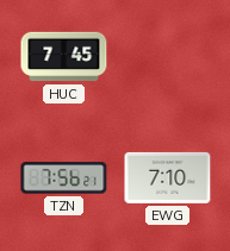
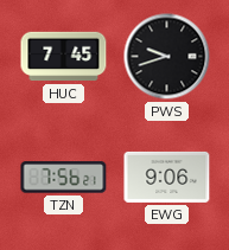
PWS: none -> 9:42
EWG: 7:10 -> 9:06
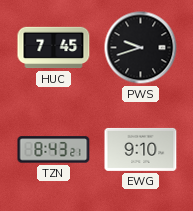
TZN: 7:56 -> 8:43
EWG: 9:06 -> 9:10
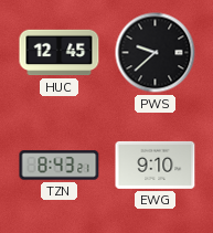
HUC: 7:45 -> 12:45
PWS: 9:42 -> 9:38
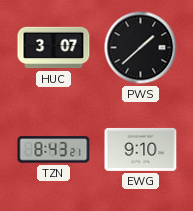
HUC: 12:45 -> 3:07
PWS: 9:38 -> 1:38
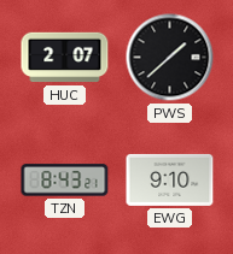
HUC: 3:07 -> 2:07
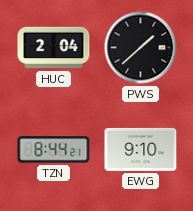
HUC: 2:07 -> 2:04
TZN: 8:43 -> 8:44
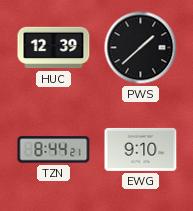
HUC: 2:04 -> 12:39
